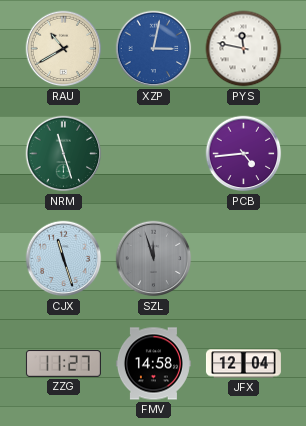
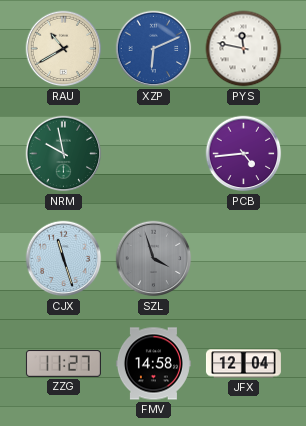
XZP: 3:02 -> 6:11
NRM: 11:27 -> 9:58
SZL: 11:57 -> 3:57
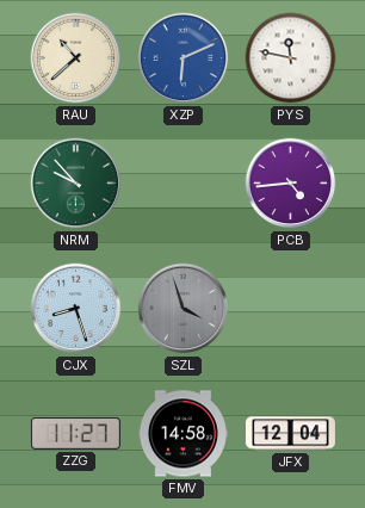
RAU: 10:40 -> 10:38
NRM: 9:58 -> 9:53
CJX: 11:27 -> 8:27
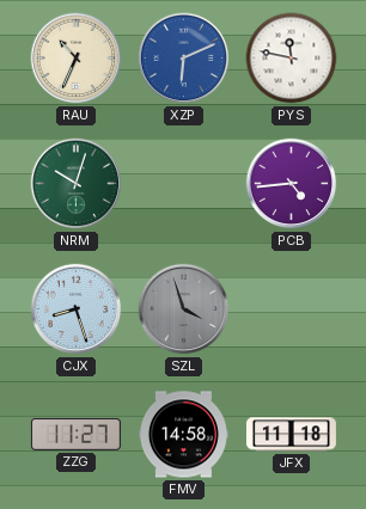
RAU: 10:38 -> 10:34
NRM: 9:53 -> 10:03
JFX: 12:04 -> 11:18
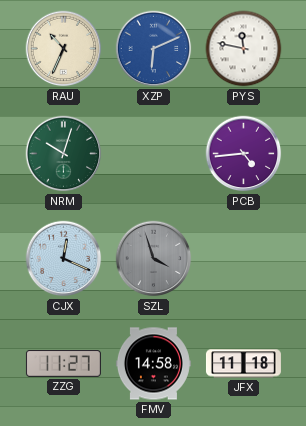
CJX: 8:27 -> 12:19
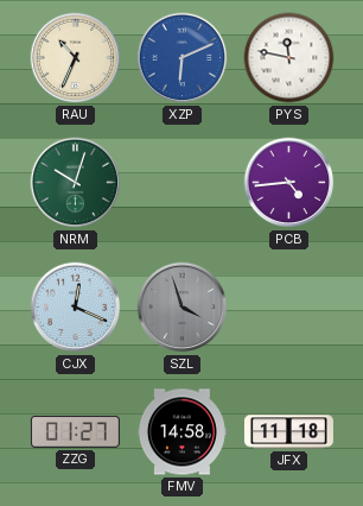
ZZG: 11:27 -> 01:27
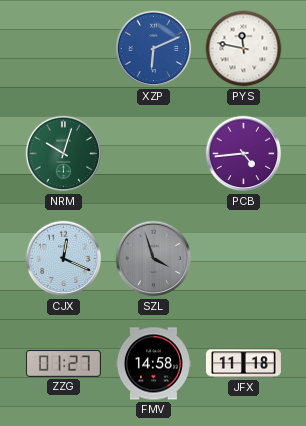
RAU: 10:34 -> none
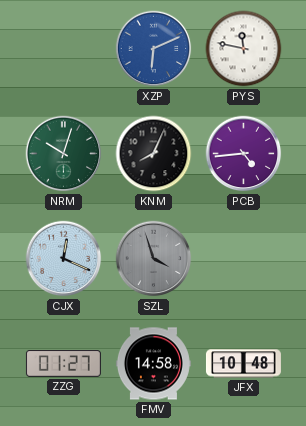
KNM: none -> 8:04
JFX: 11:18 -> 10:48
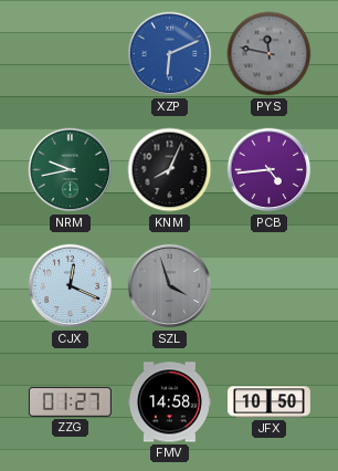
PYS dial: white -> grey
NRM: 10:03 -> 9:43
JFX: 10:48 -> 10:50
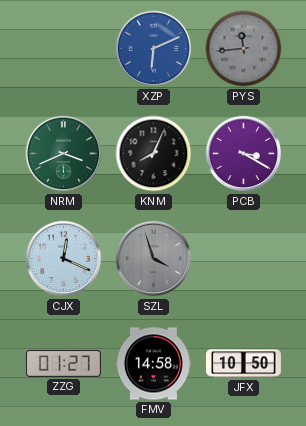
PYS: 11:47 -> 11:44
NRM: 9:43 -> 3:41
PCB: 4:44 -> 3:20
